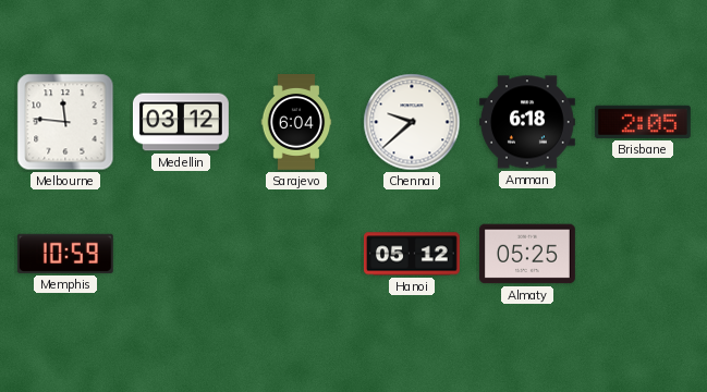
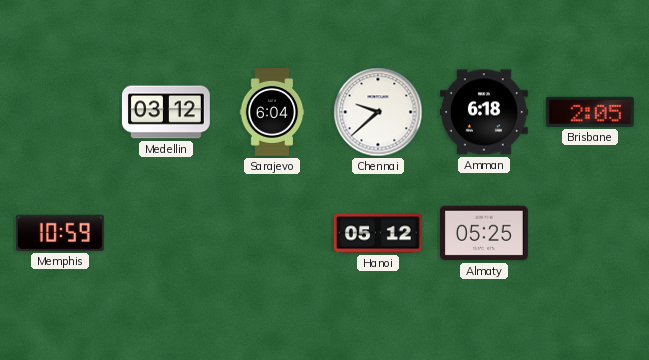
Melbourne: 11:46 -> none
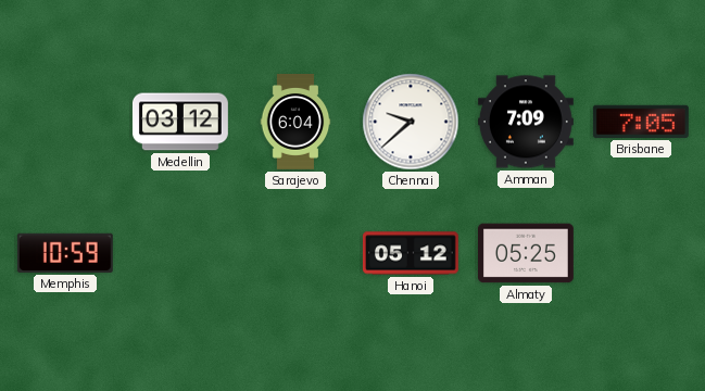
Amman: 6:18 -> 7:09
Brisbane: 2:05 -> 7:05
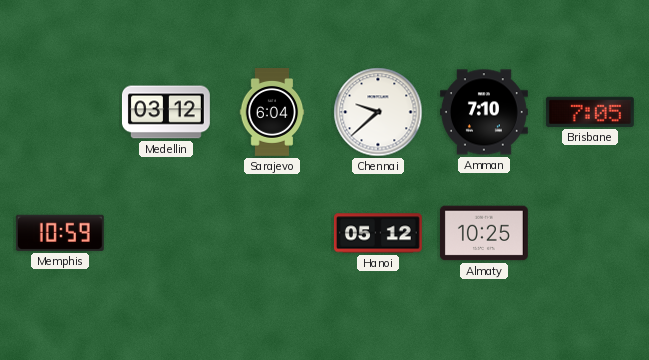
Amman: 7:09 -> 7:10
Almaty: 05:25 -> 10:25
